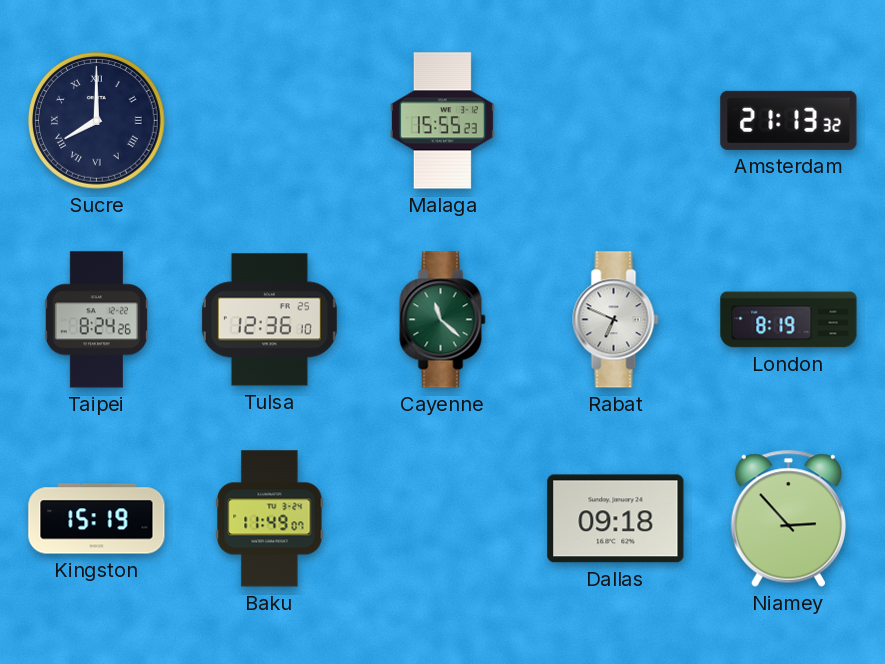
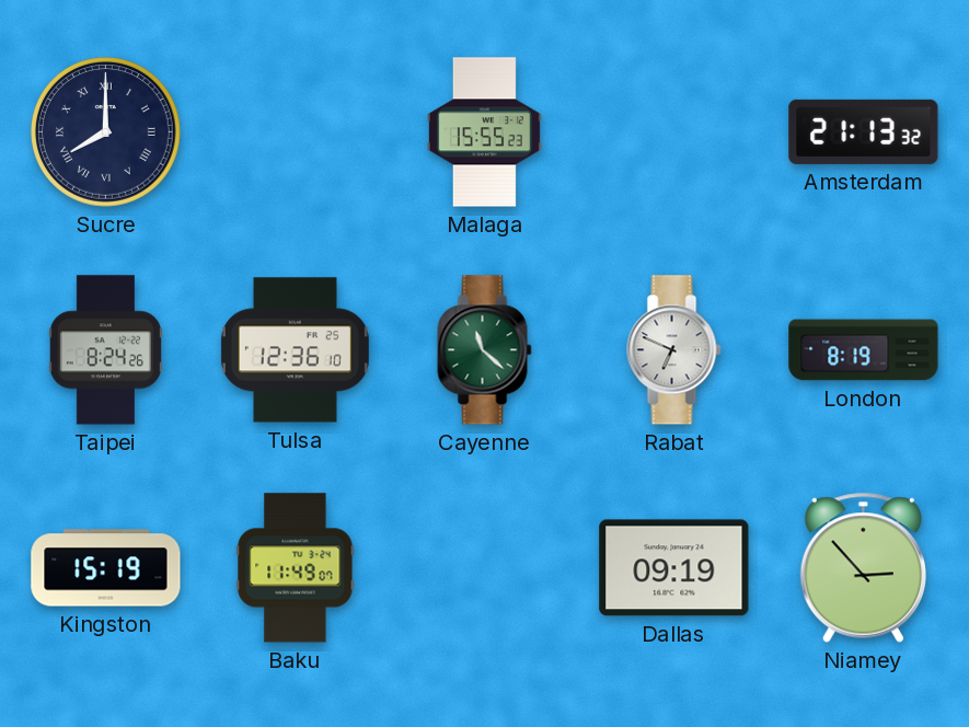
Dallas: 09:18 -> 09:19
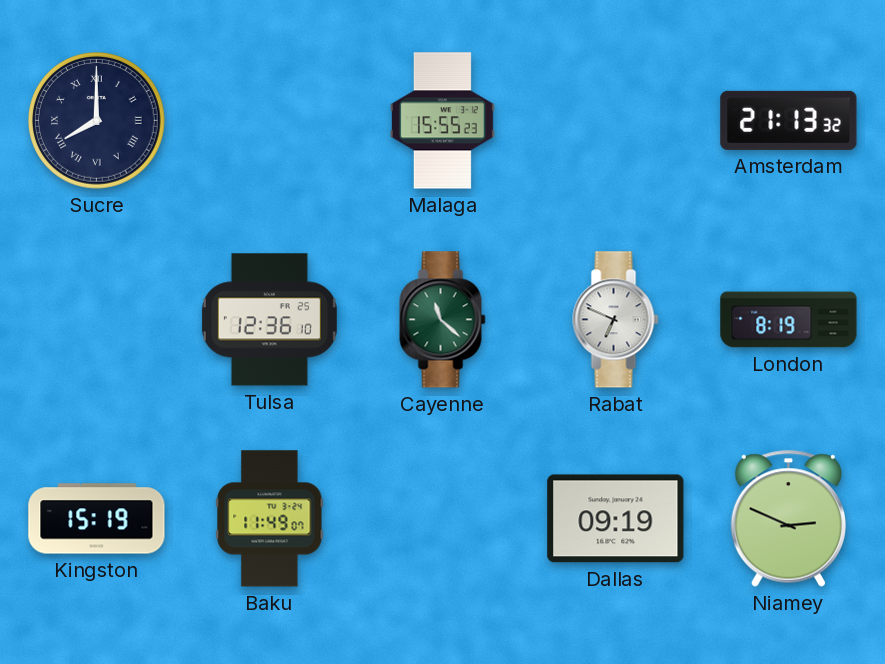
Taipei: 8:24 -> none
Niamey: 2:53 -> 2:49
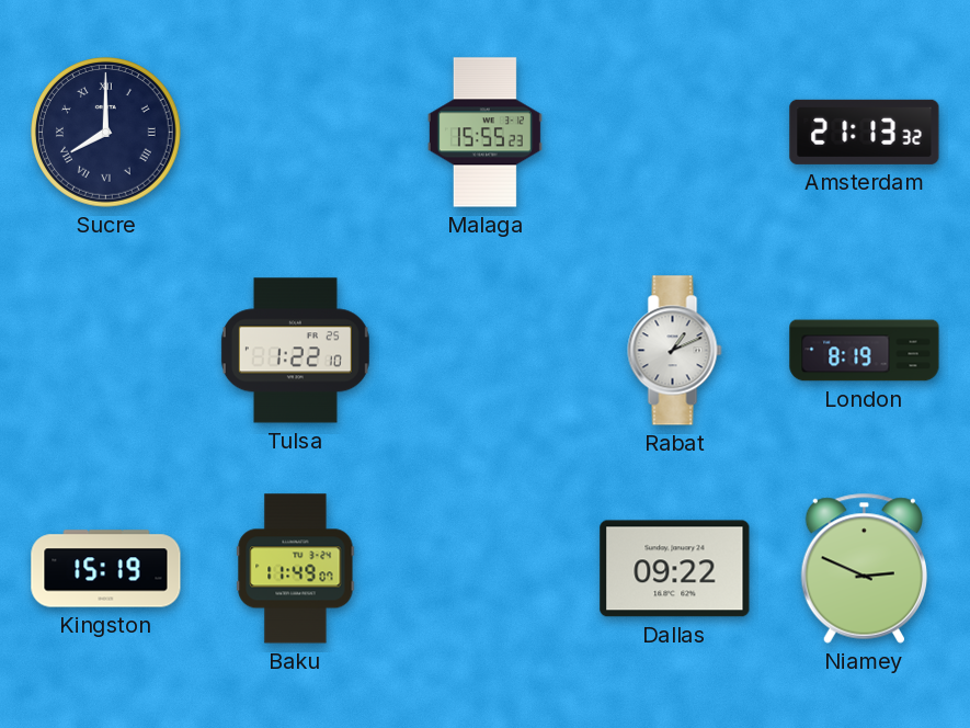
Tulsa: 12:36 -> 1:22
Cayenne: 11:22 -> none
Rabat: 6:49 -> 1:11
Dallas: 09:19 -> 09:22
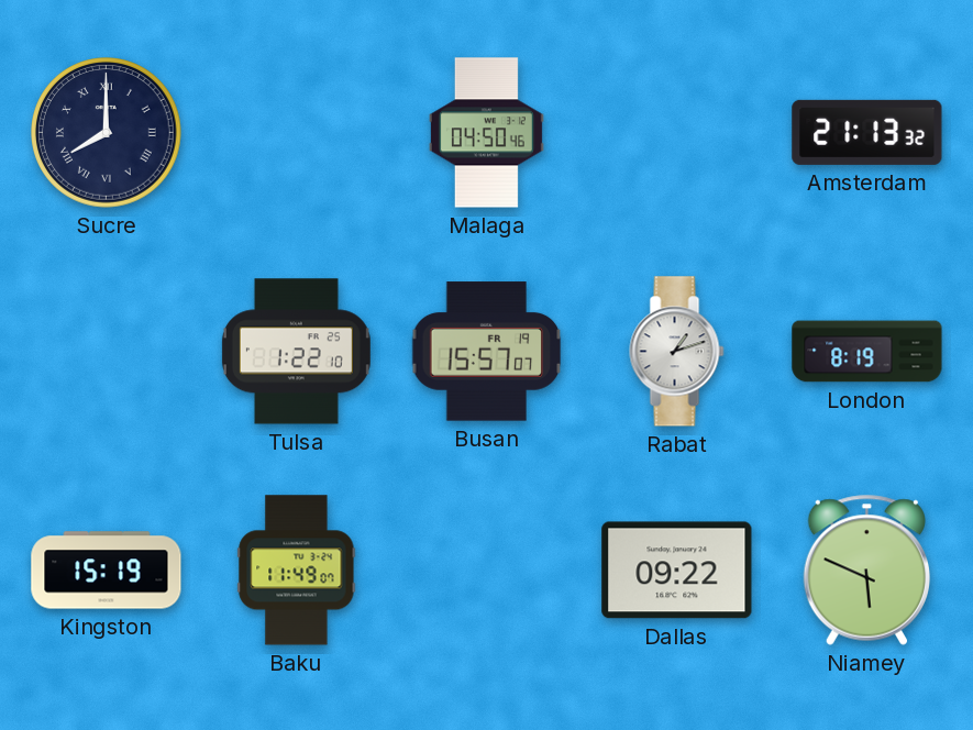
Malaga: 15:55 -> 04:50
Busan: none -> 15:57
Rabat: 1:11 -> 1:12
Niamey: 2:49 -> 5:49
